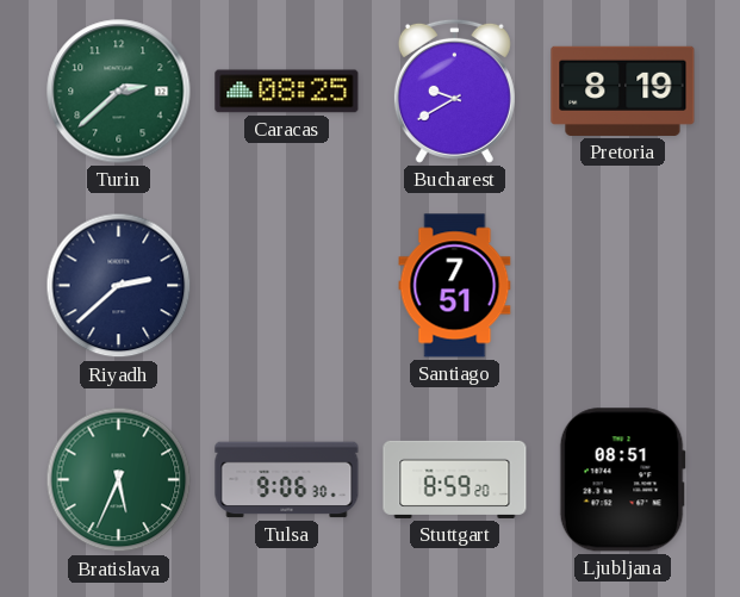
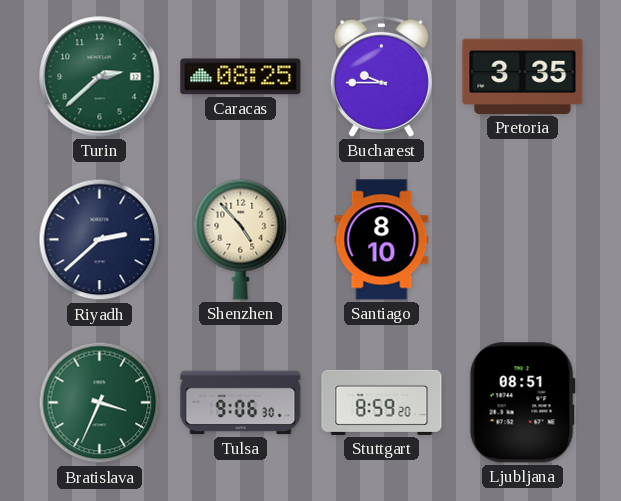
Bucharest: 9:40 -> 9:45
Pretoria: 8:19 -> 3:35
Shenzhen: none -> 4:53
Santiago: 7:51 -> 8:10
Bratislava: 5:34 -> 3:34
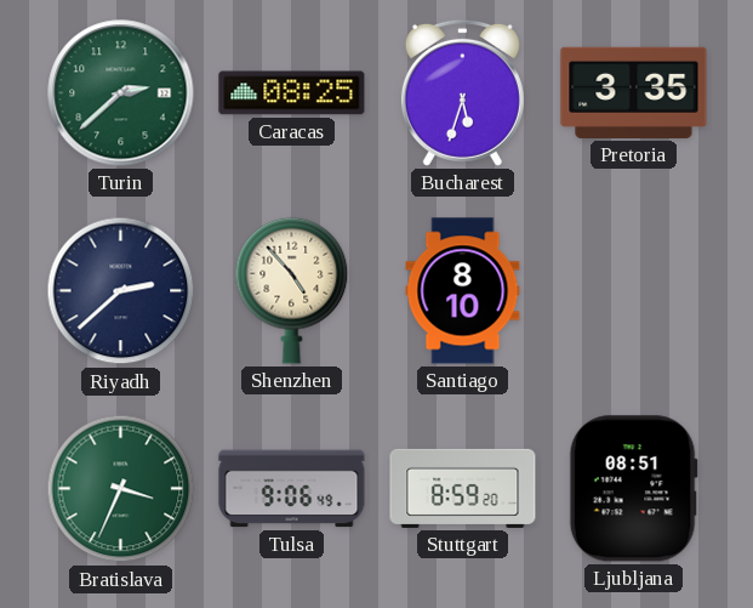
Bucharest: 9:45 -> 5:33
Tulsa: 9:06:30 -> 9:06:49
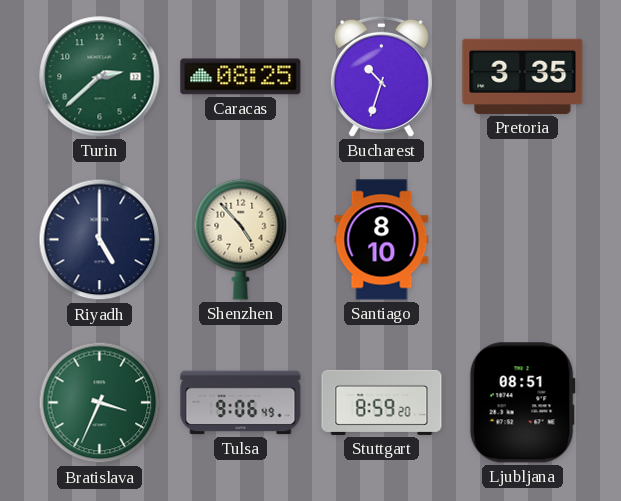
Bucharest: 5:33 -> 10:33
Riyadh: 2:38 -> 5:00
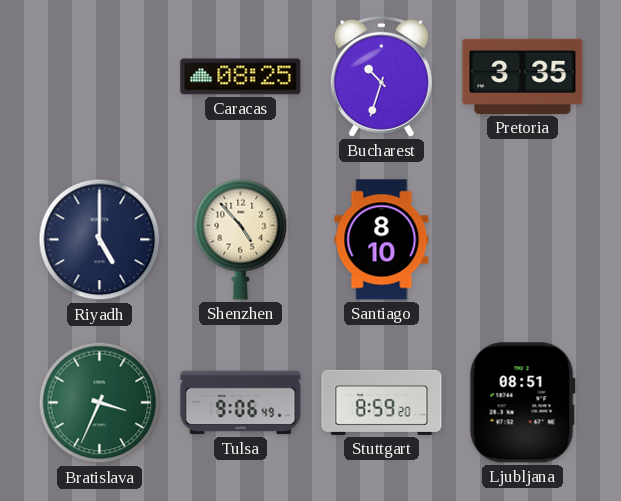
Turin: 2:38 -> none
